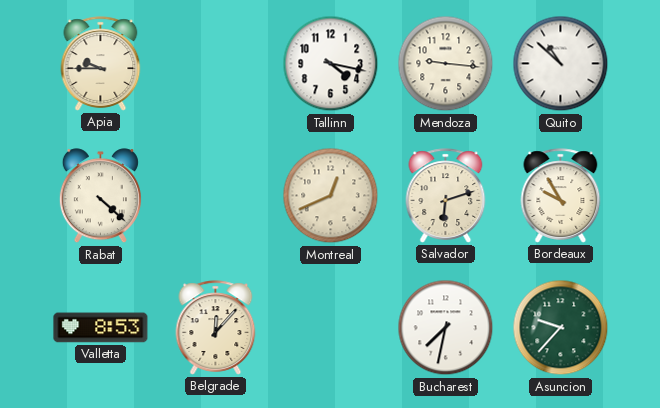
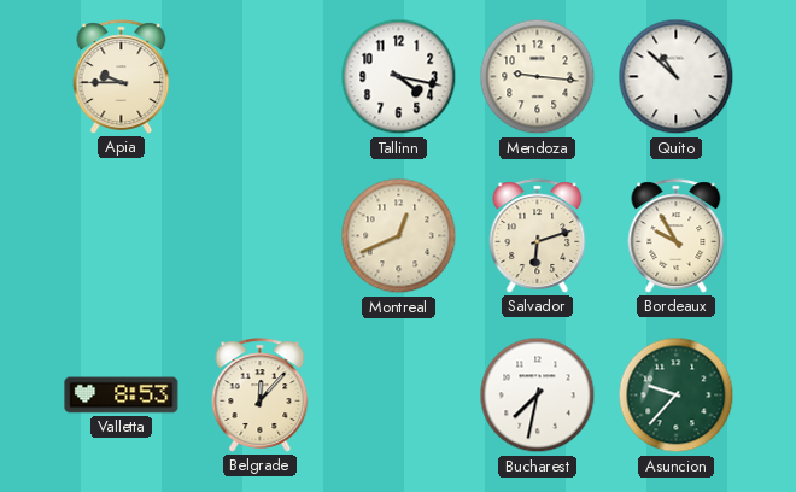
Rabat: 4:22 -> none
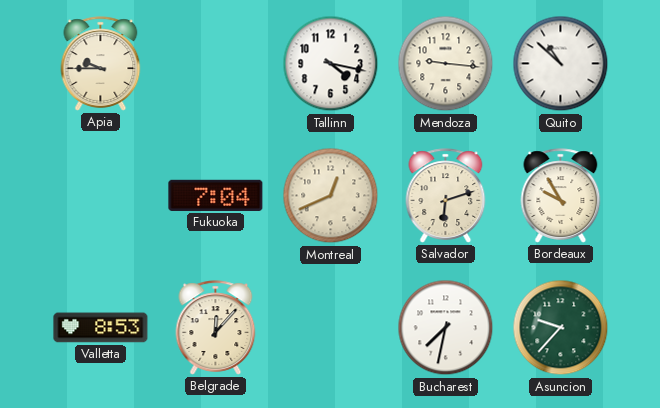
Fukuoka: none -> 7:04
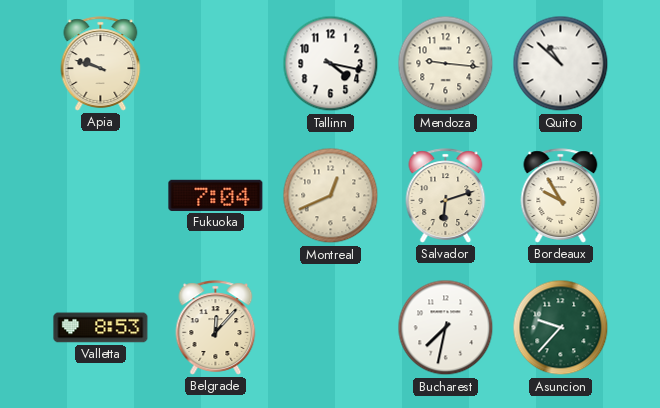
Apia: 9:45 -> 9:48
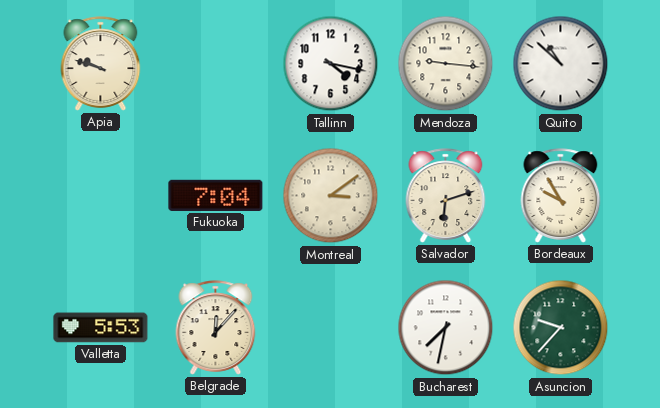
Montreal: 12:41 -> 3:09
Valletta: 8:53 -> 5:53
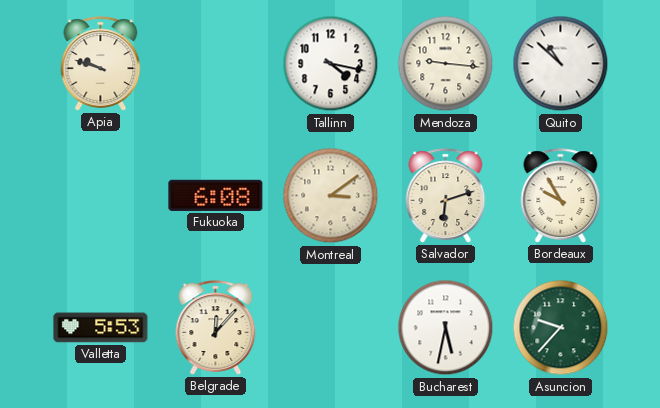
Fukuoka: 7:04 -> 6:08
Bucharest: 7:32 -> 5:32
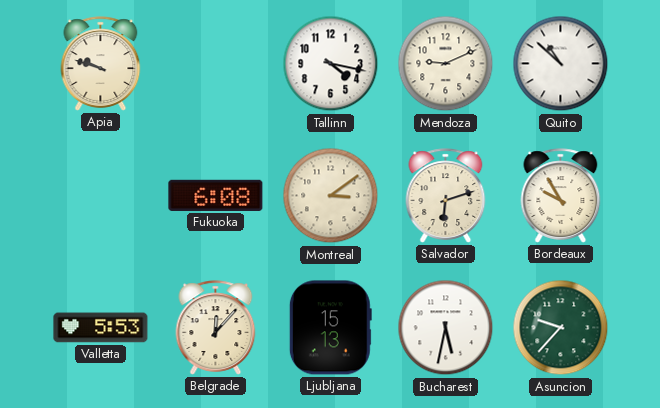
Mendoza: 9:16 -> 9:11
Ljubljana: none -> 15:13
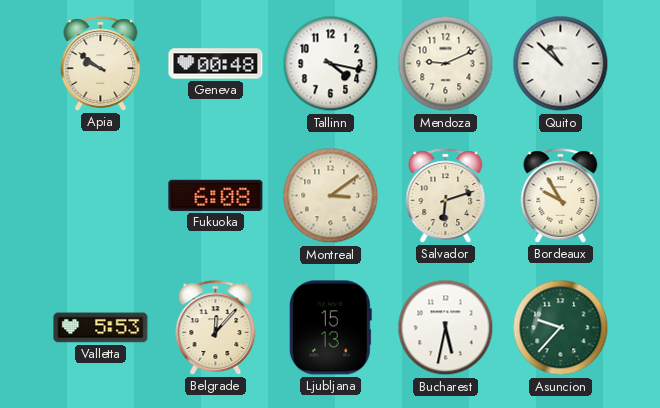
Apia: 9:48 -> 9:51
Geneva: none -> 00:48
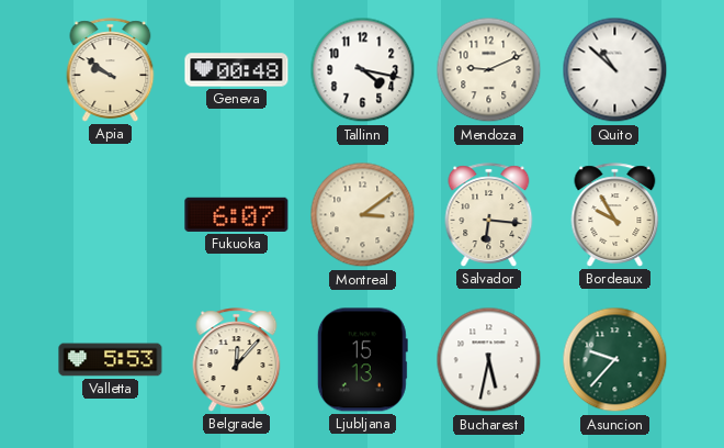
Fukuoka: 6:08 -> 6:07
Salvador: 6:12 -> 6:16
